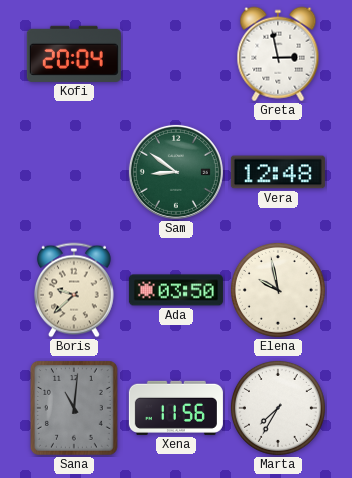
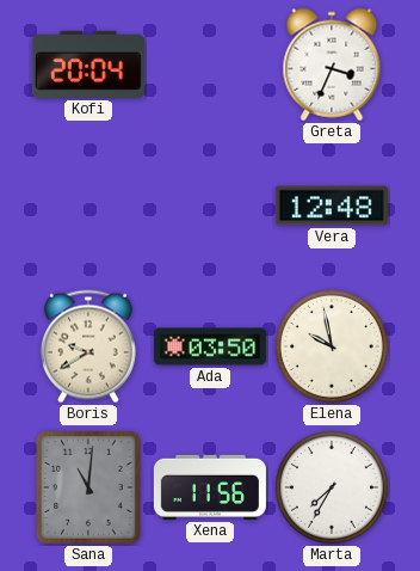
Greta: 2:58 -> 3:34
Sam: 8:51 -> none
Boris: 9:38 -> 9:40
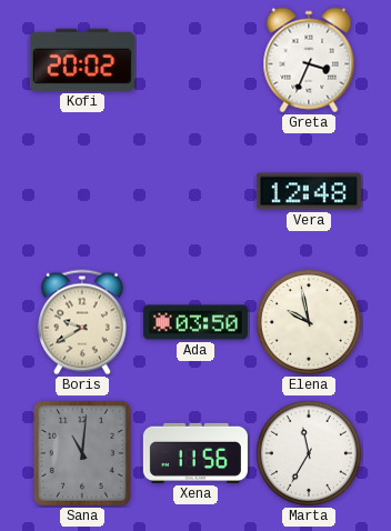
Kofi: 20:04 -> 20:02
Marta: 7:35 -> 11:35
